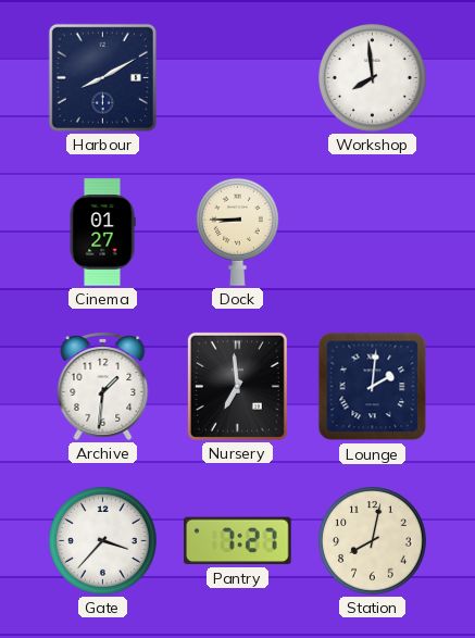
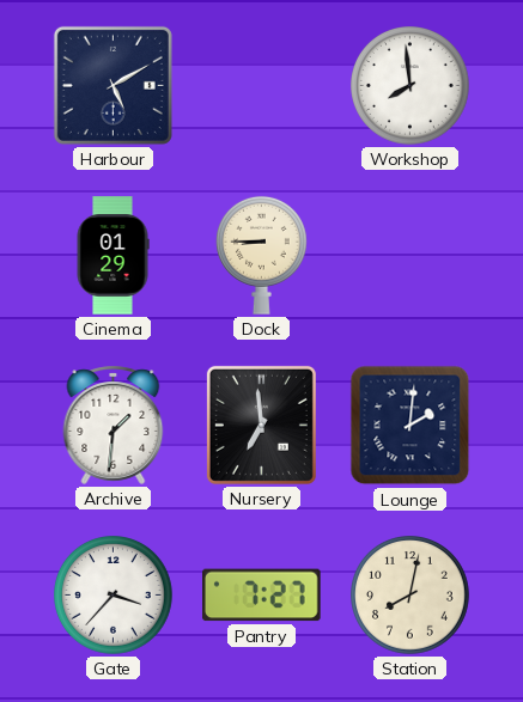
Harbour: 8:10 -> 5:10
Cinema: 01:27 -> 01:29
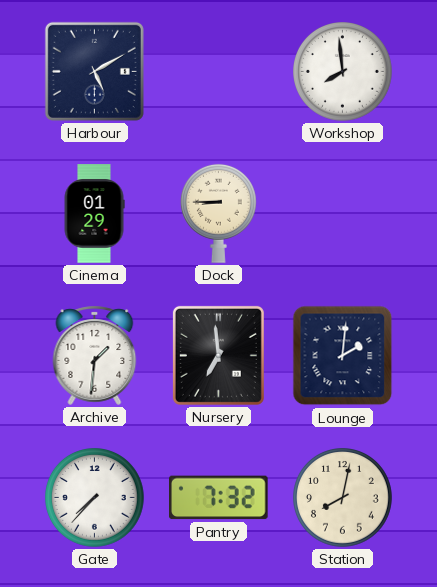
Gate: 3:37 -> 7:37
Pantry: 7:27 -> 7:32
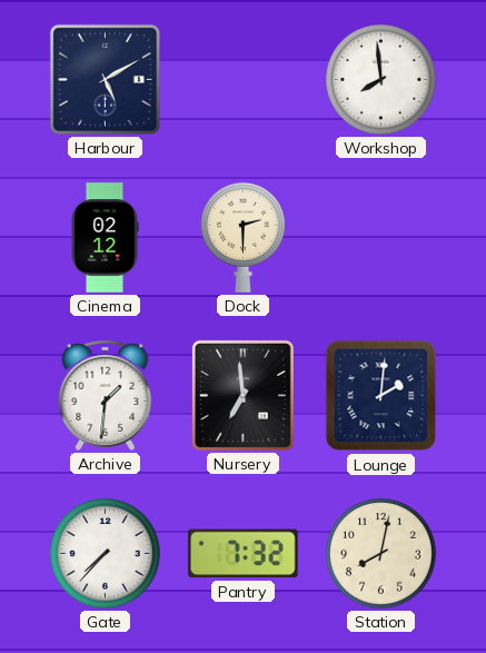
Cinema: 01:29 -> 02:12
Dock: 8:45 -> 2:30
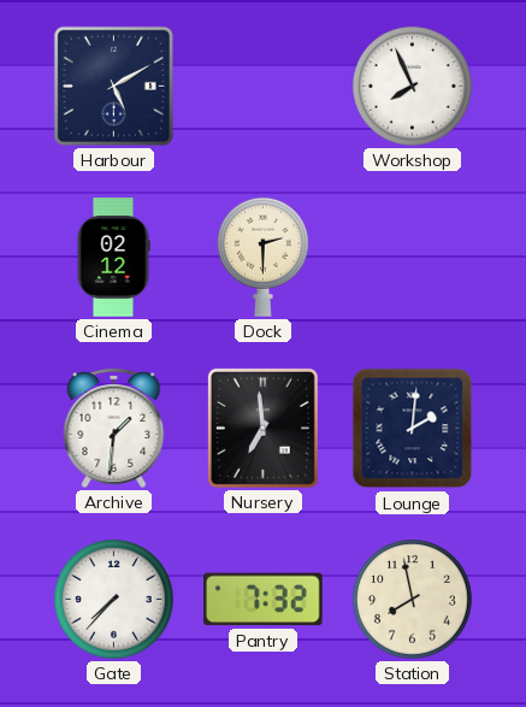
Workshop: 7:59 -> 7:56
Station: 8:02 -> 7:58
